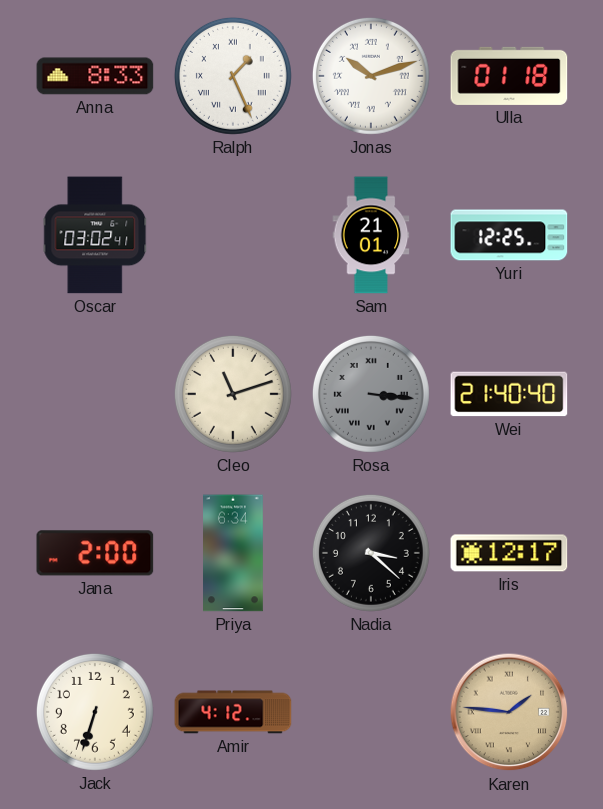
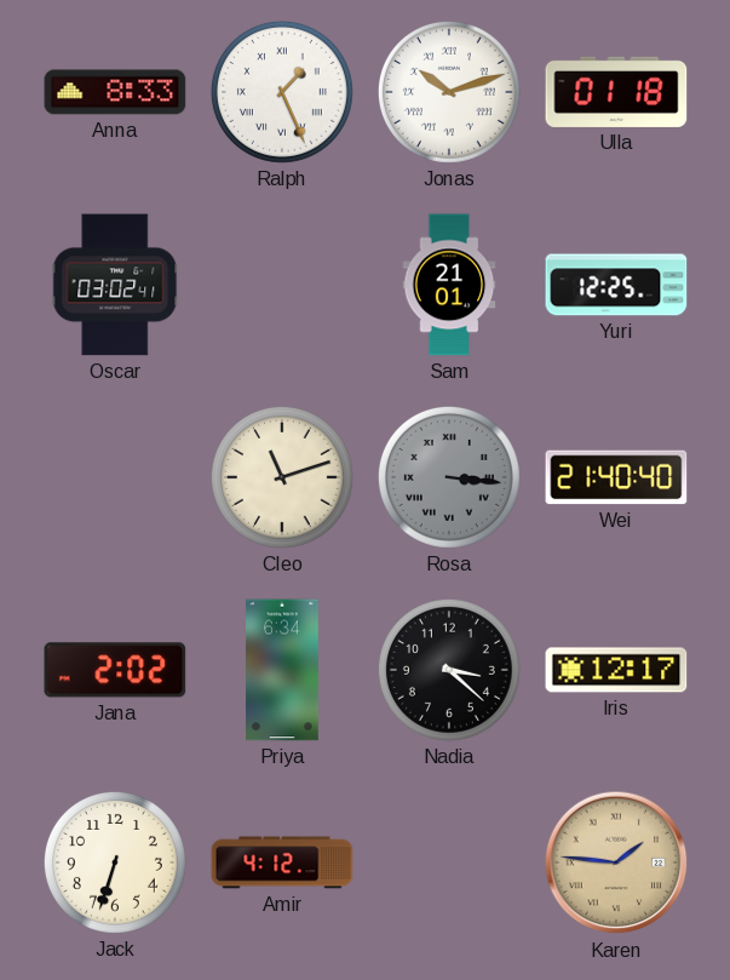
Jana: 2:00 -> 2:02
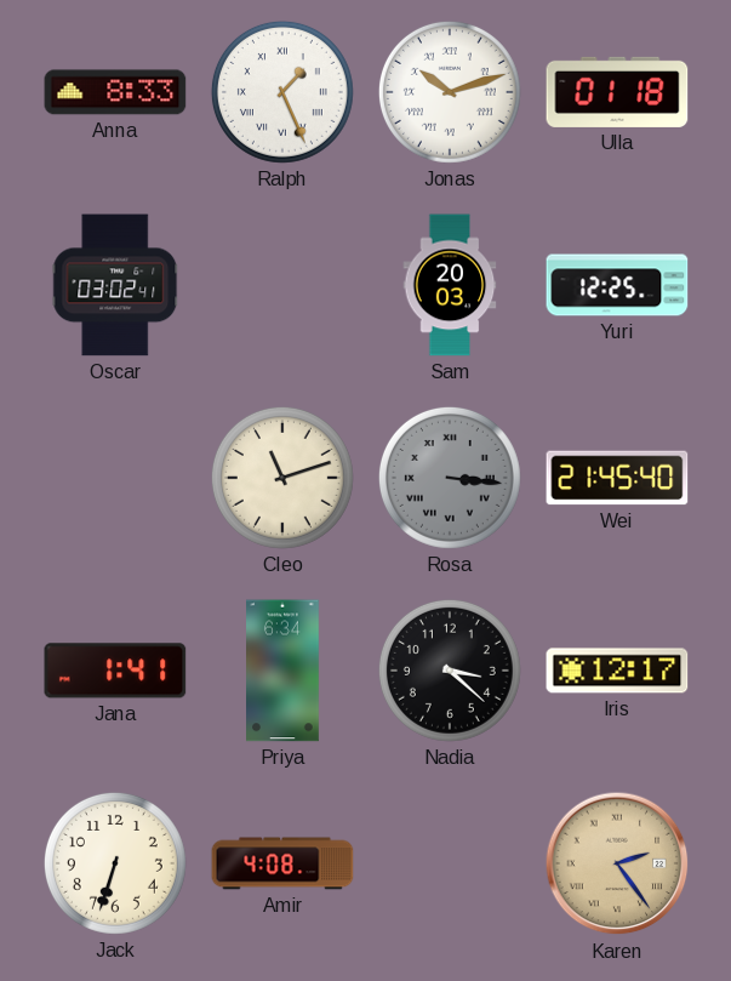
Sam: 21:01 -> 20:03
Wei: 21:40 -> 21:45
Jana: 2:02 -> 1:41
Amir: 4:12 -> 4:08
Karen: 1:46 -> 2:24
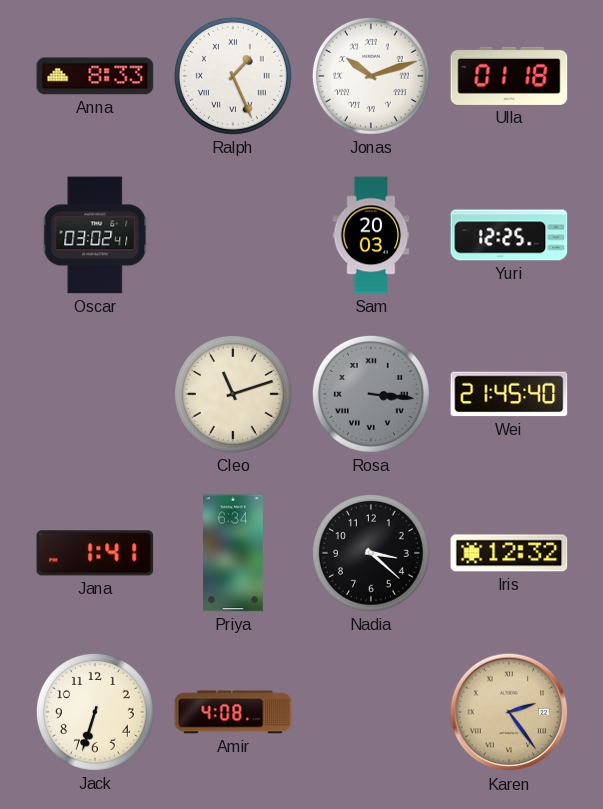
Iris: 12:17 -> 12:32
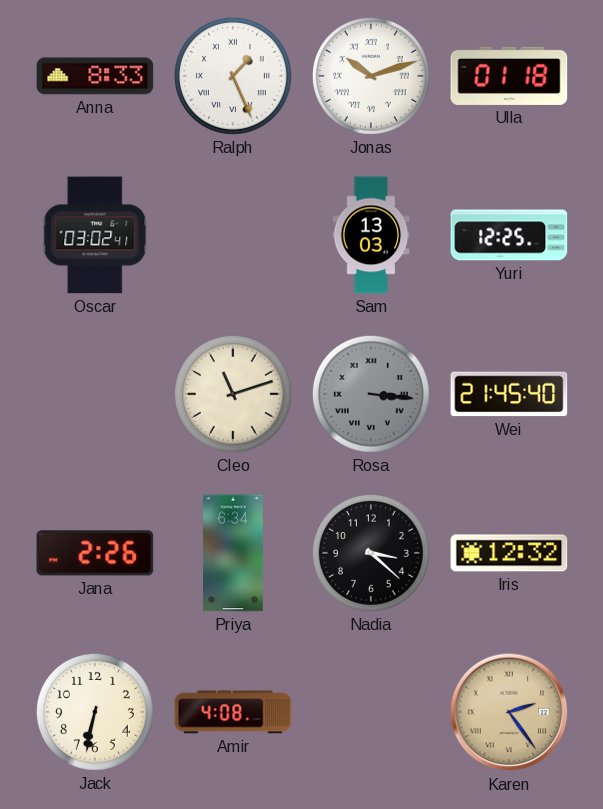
Sam: 20:03 -> 13:03
Jana: 1:41 -> 2:26
Jack: 6:33 -> 6:32
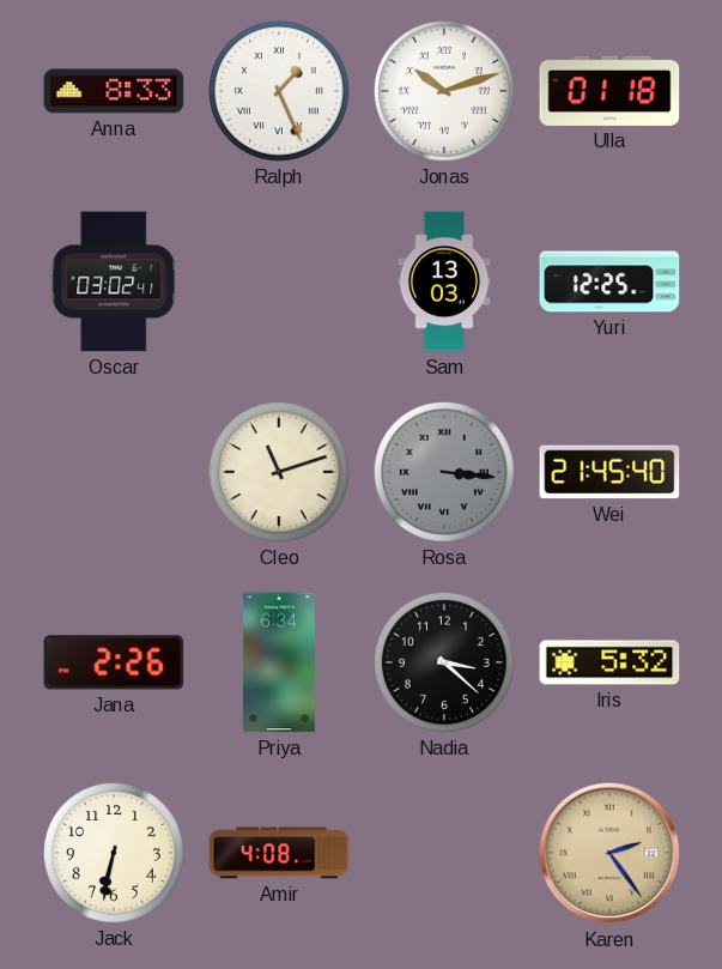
Iris: 12:32 -> 5:32
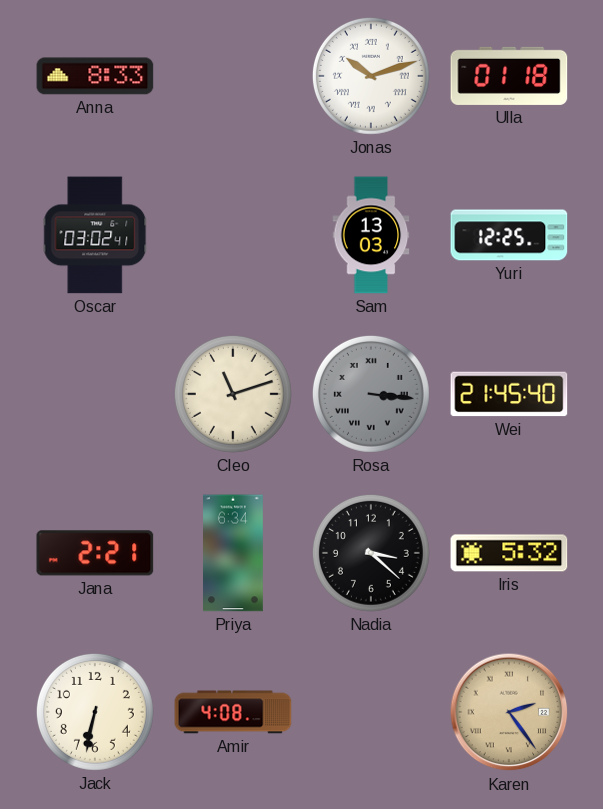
Ralph: 1:26 -> none
Jana: 2:26 -> 2:21
